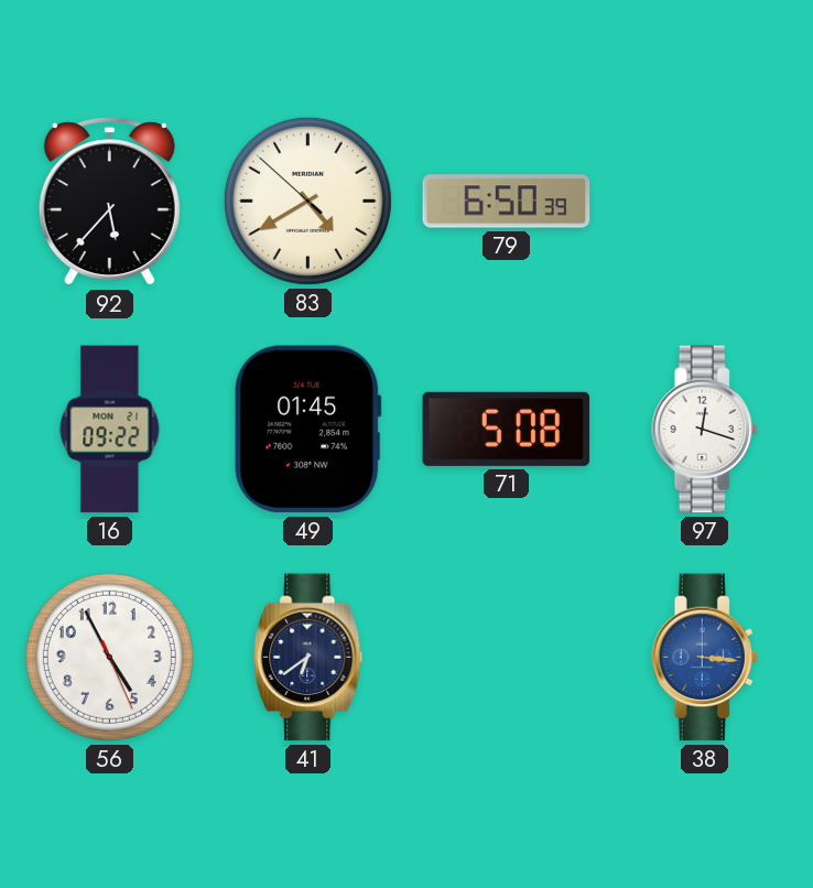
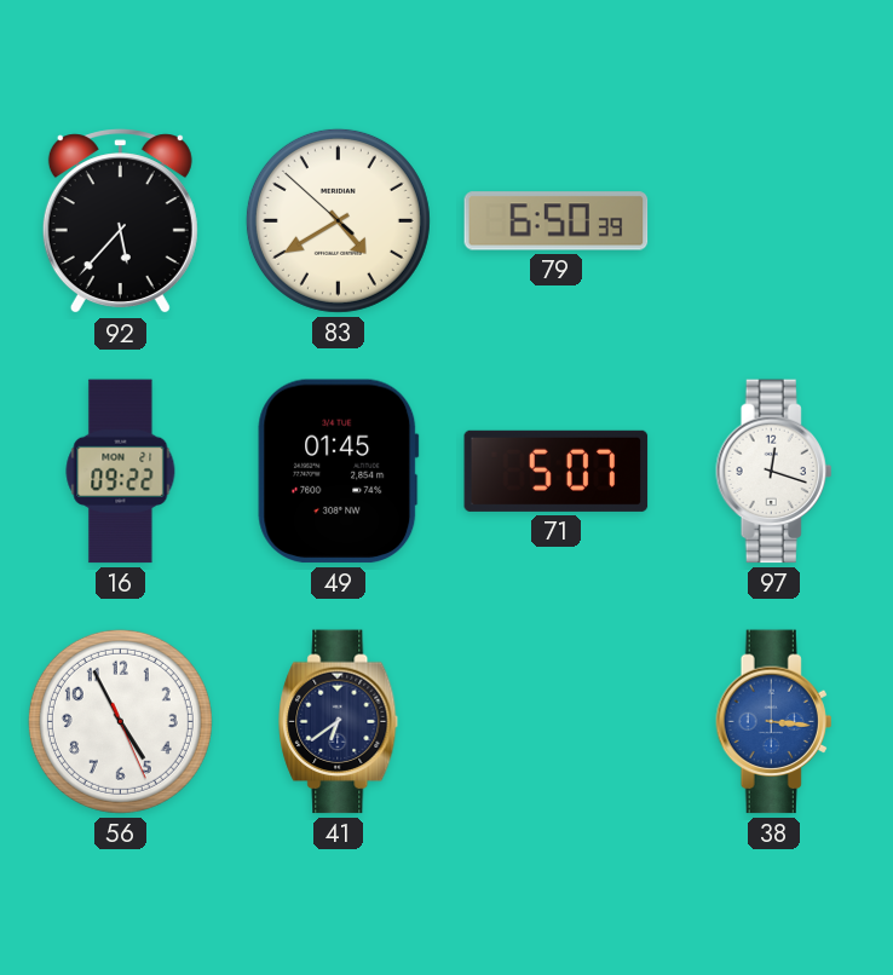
71: 5:08 -> 5:07
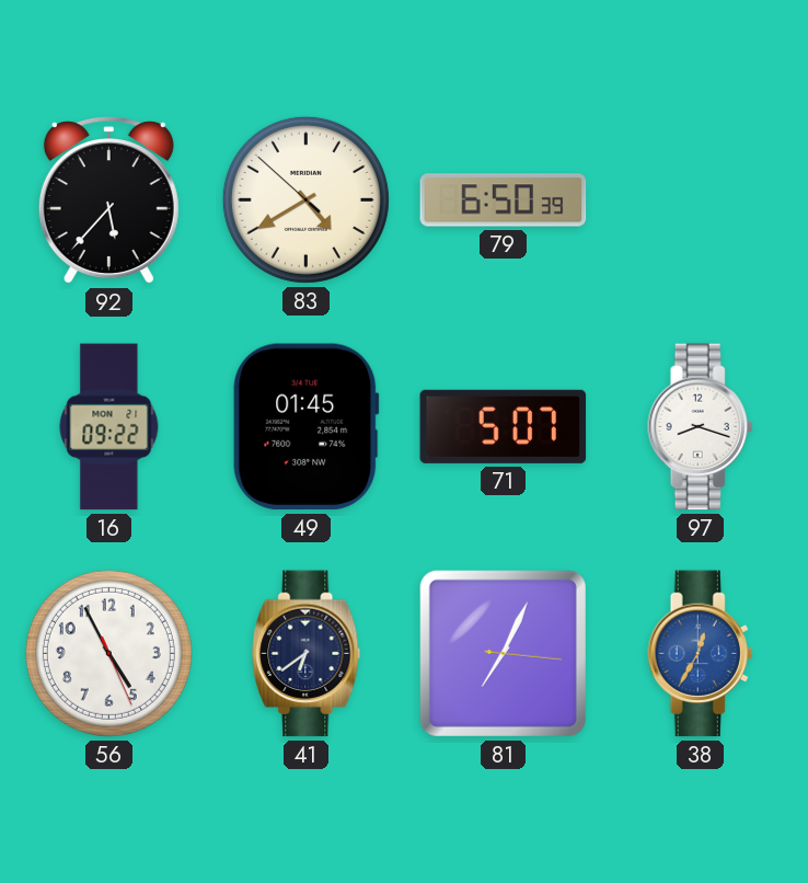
97: 12:18 -> 8:18
81: none -> 7:04
38: 3:16 -> 12:35
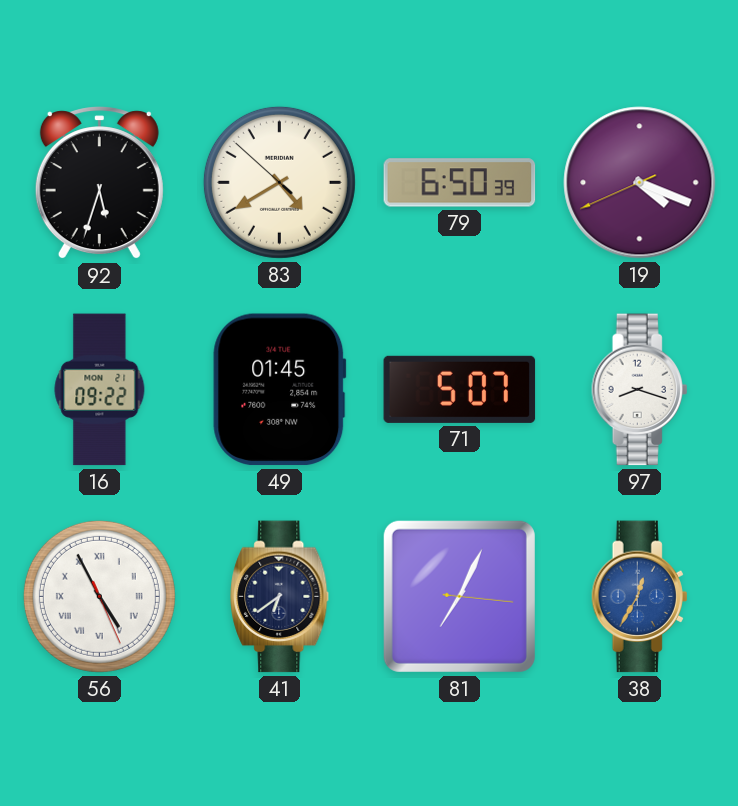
92: 5:37 -> 5:33
19: none -> 4:18
56 numerals: Arabic -> Roman
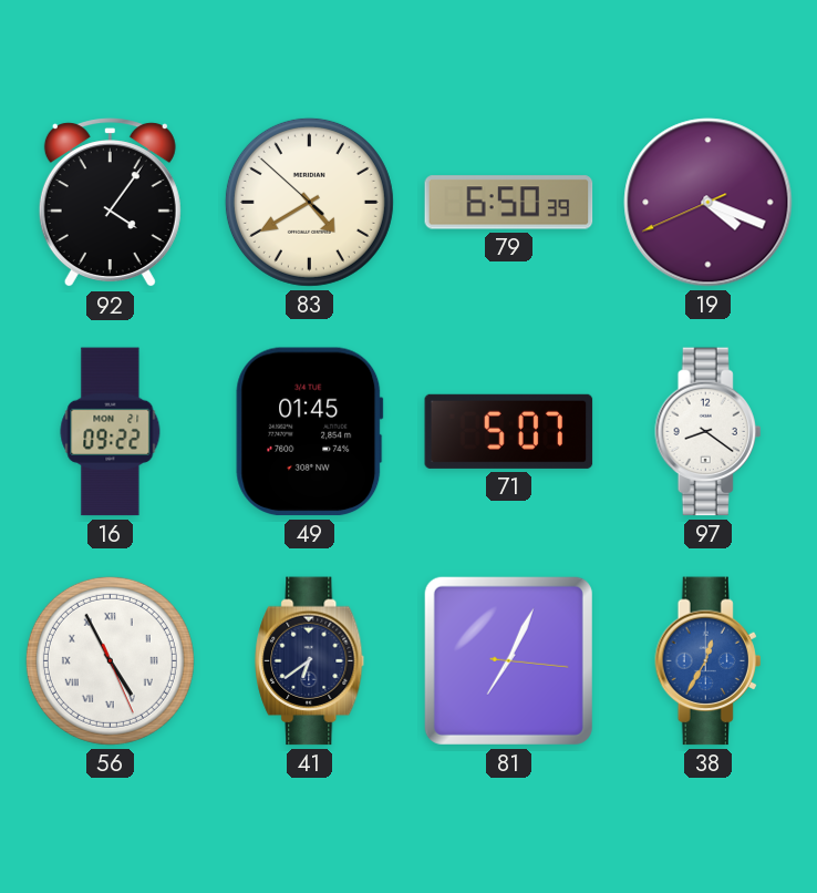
92: 5:33 -> 4:06
97: 8:18 -> 8:21
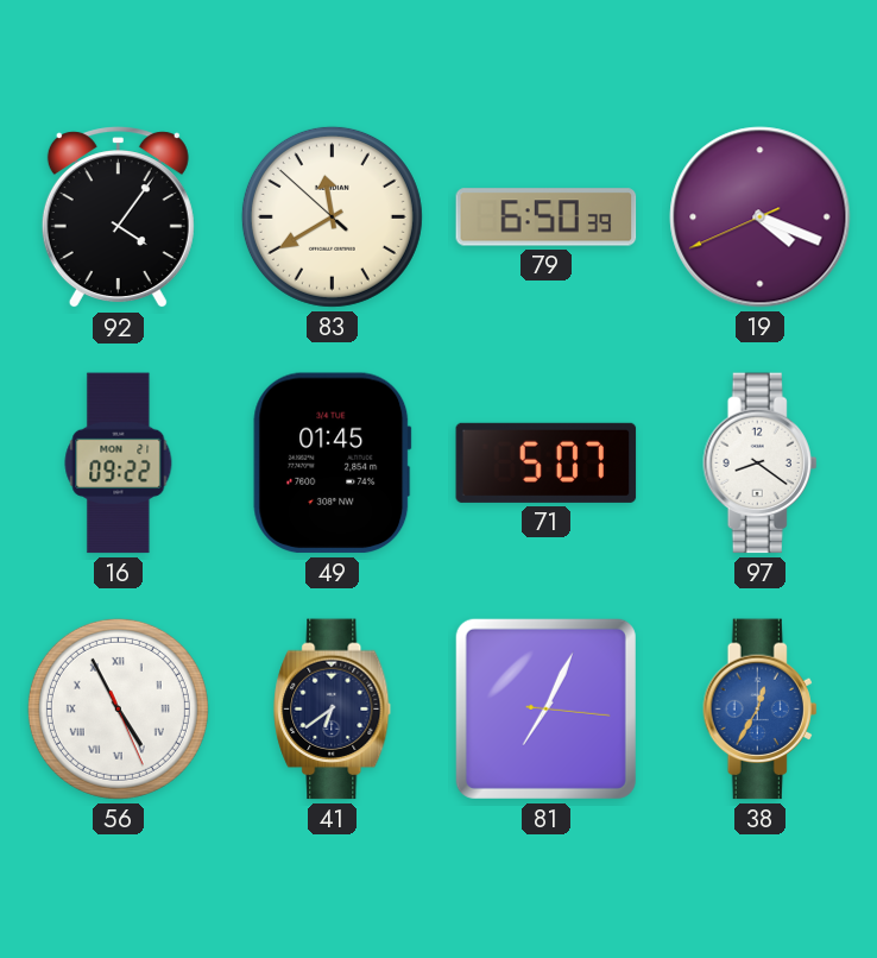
83: 4:39 -> 11:39
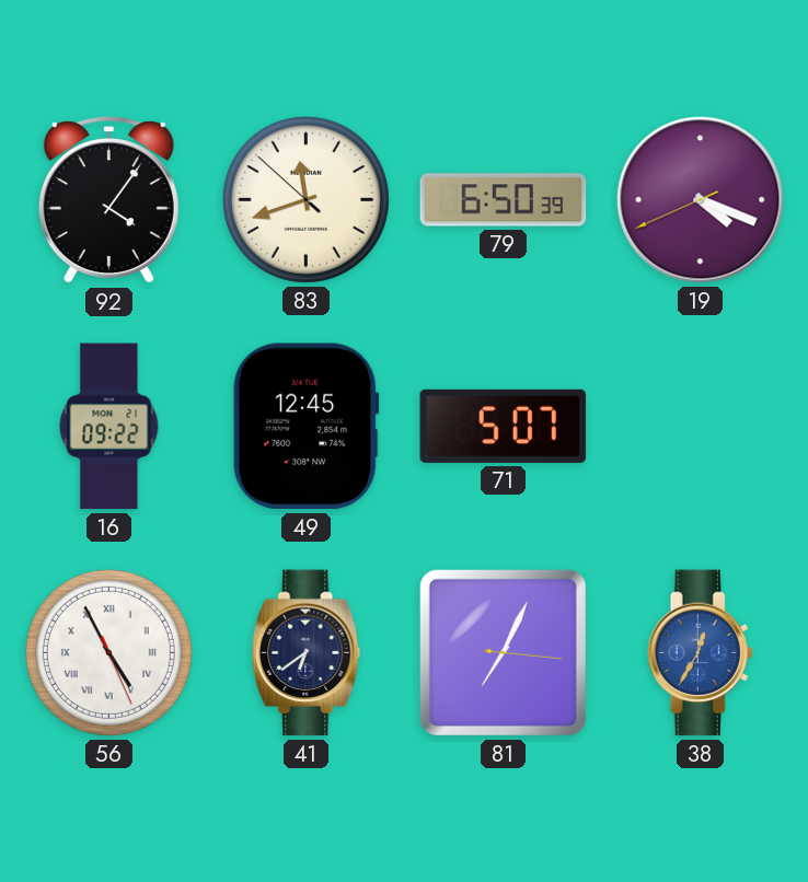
83: 11:39 -> 11:41
49: 01:45 -> 12:45
97: 8:21 -> none
